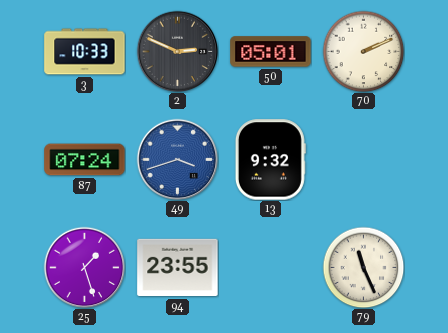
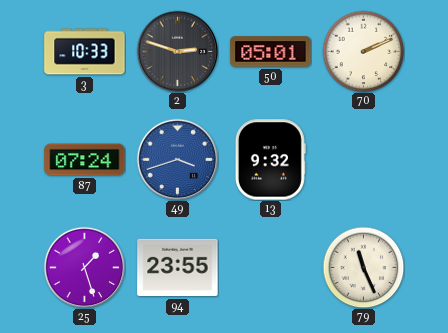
2: 2:49 -> 2:48
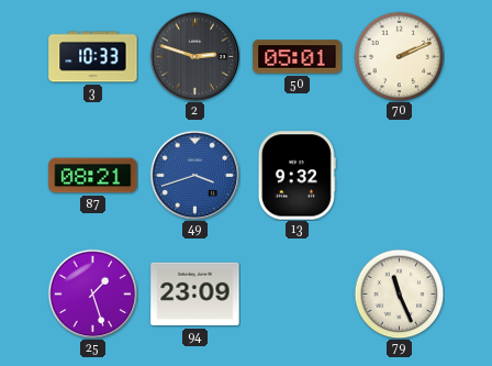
87: 07:24 -> 08:21
94: 23:55 -> 23:09
